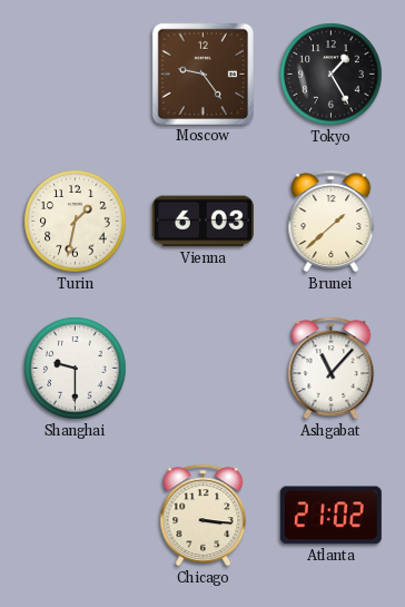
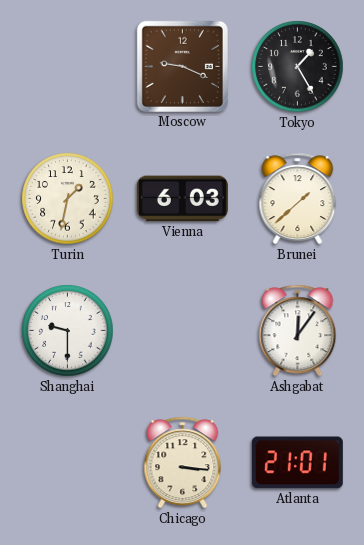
Moscow: 9:24 -> 9:19
Ashgabat: 11:07 -> 12:06
Atlanta: 21:02 -> 21:01
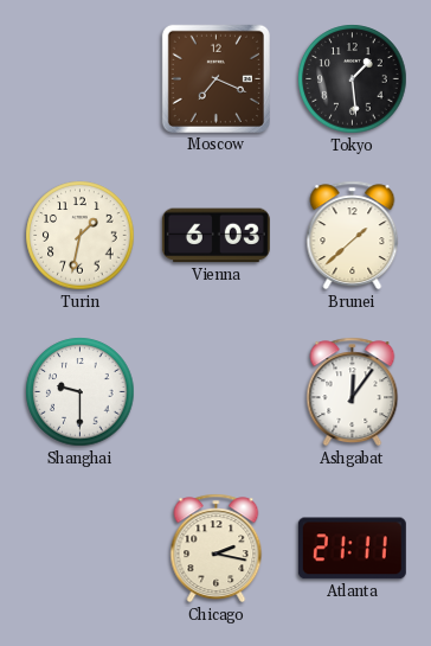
Moscow: 9:19 -> 7:19
Tokyo: 1:25 -> 1:29
Chicago: 3:16 -> 2:17
Atlanta: 21:01 -> 21:11
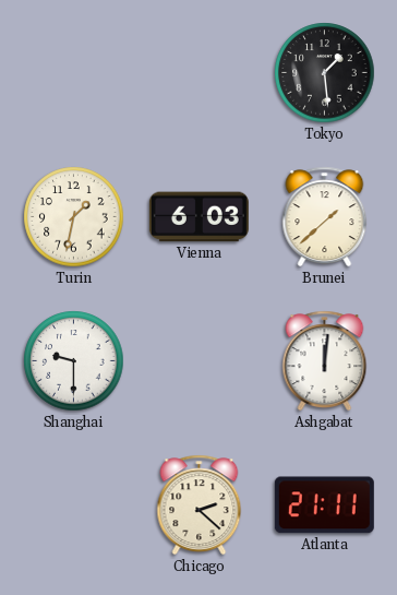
Moscow: 7:19 -> none
Ashgabat: 12:06 -> 12:01
Chicago: 2:17 -> 2:22
